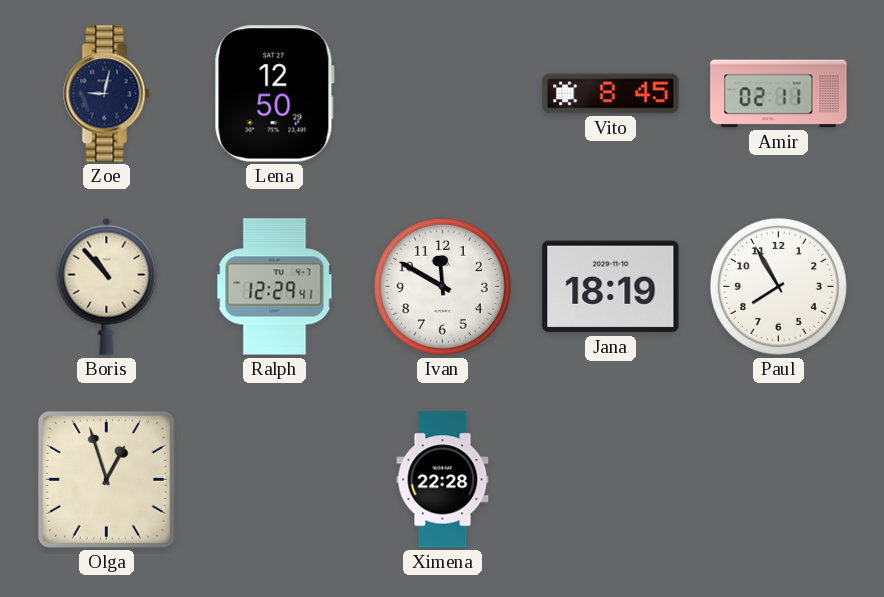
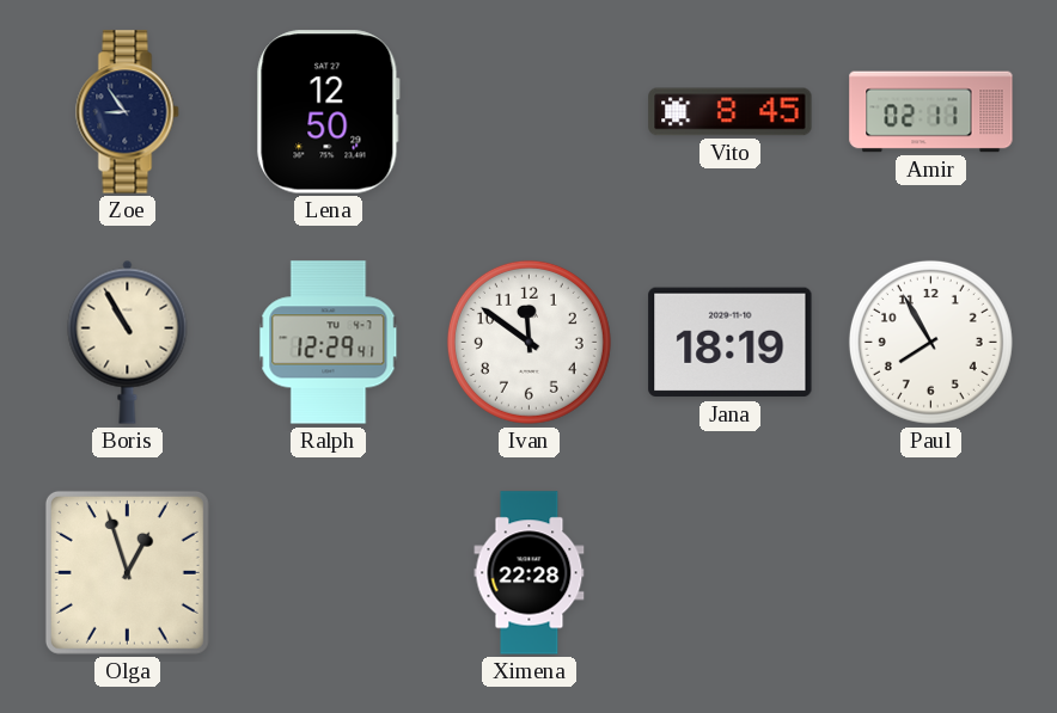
Zoe: 9:02 -> 8:54
Boris: 10:53 -> 10:55
Ivan: 11:50 -> 11:51
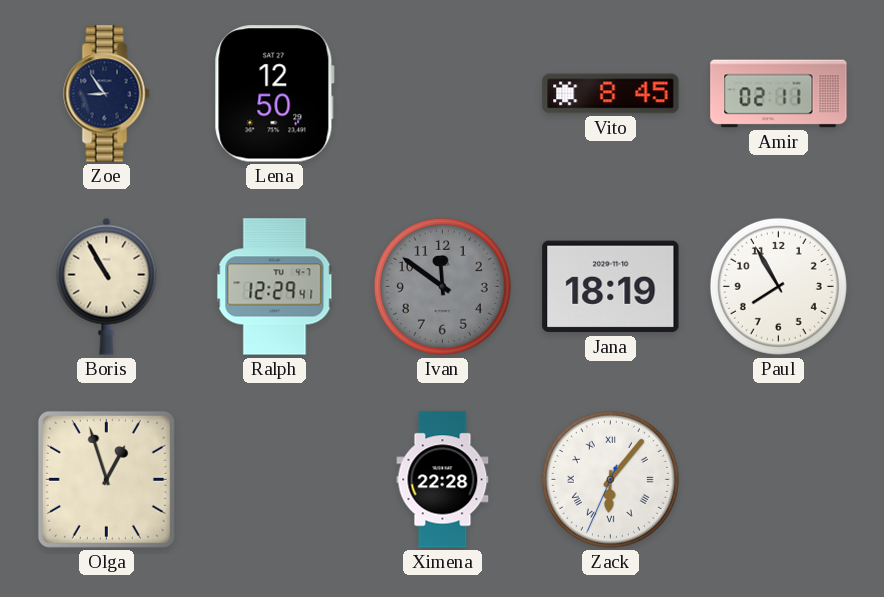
Ivan dial: white -> grey
Zack: none -> 6:06
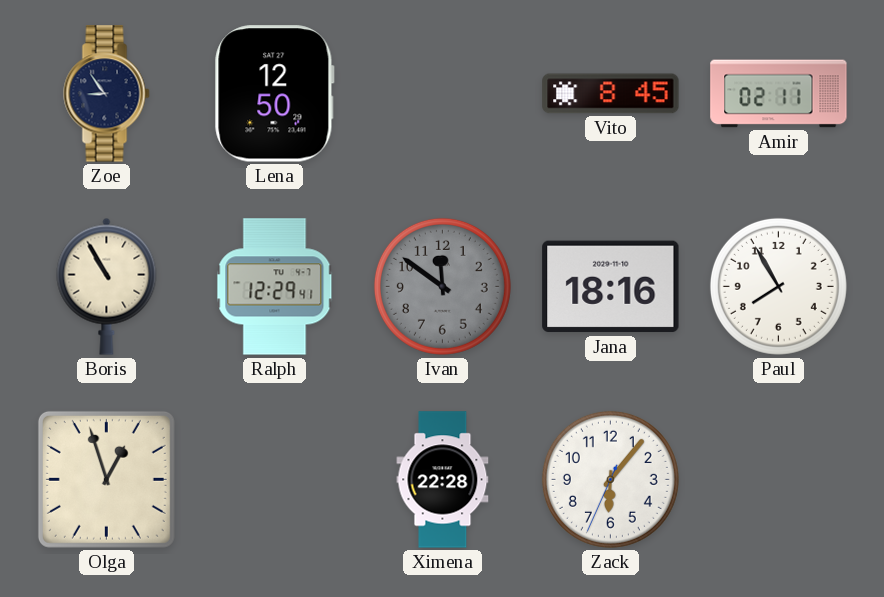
Jana: 18:19 -> 18:16
Zack numerals: Roman -> Arabic
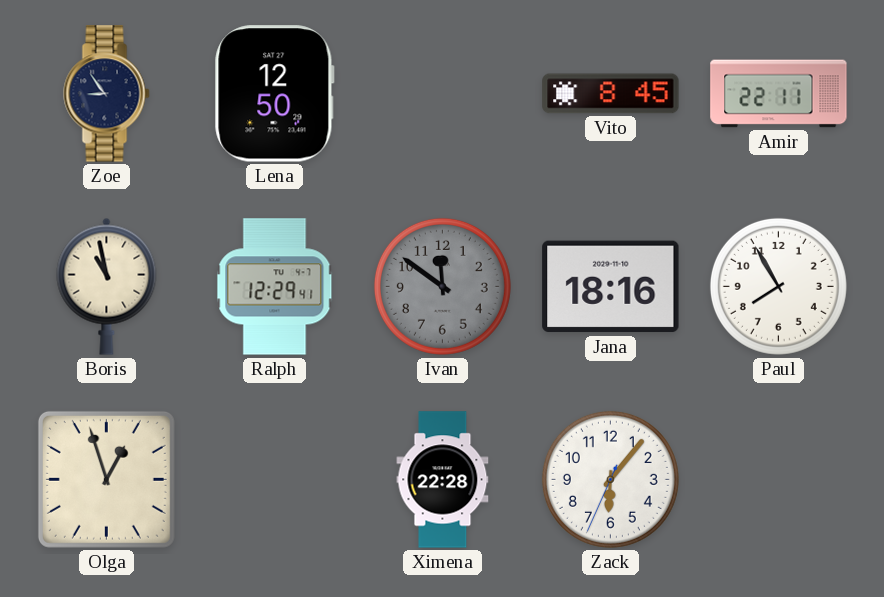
Amir: 02:11 -> 22:11
Boris: 10:55 -> 10:58
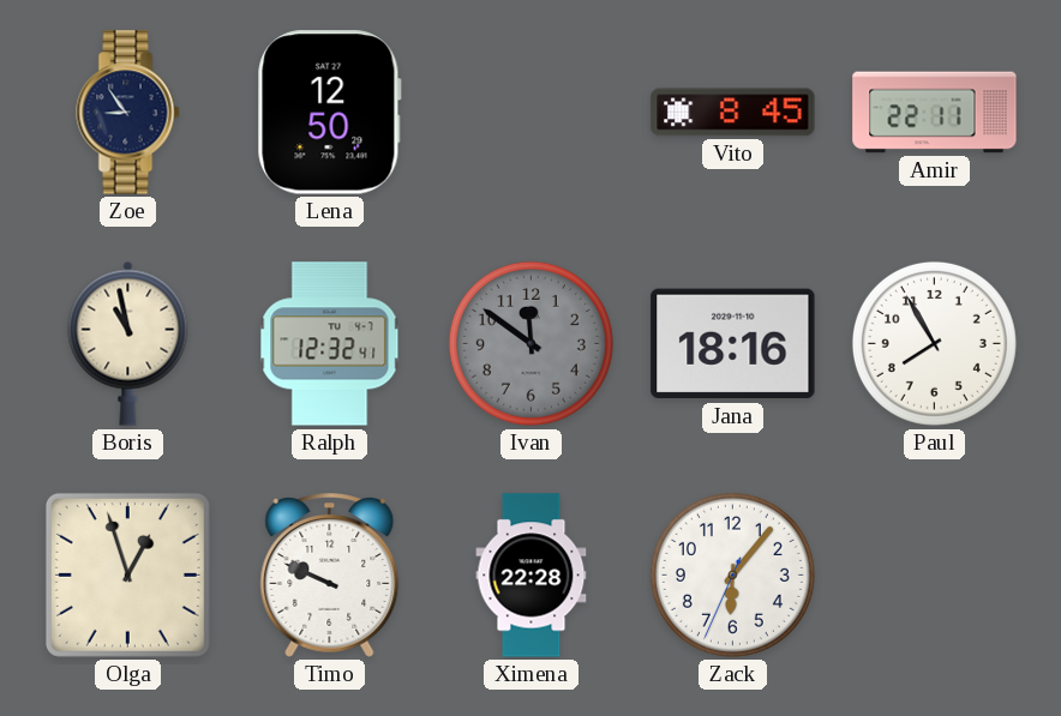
Ralph: 12:29 -> 12:32
Timo: none -> 9:49
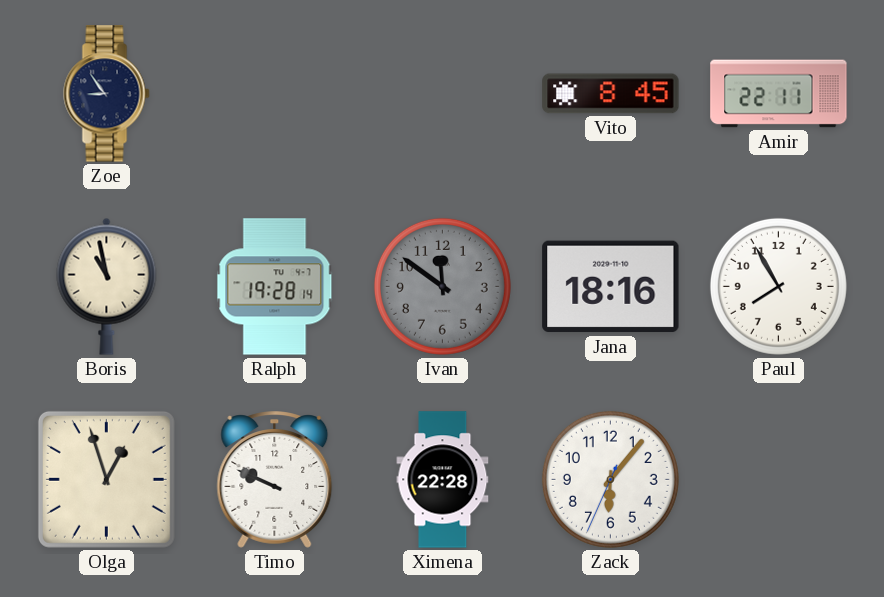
Lena: 12:50 -> none
Ralph: 12:32 -> 19:28
